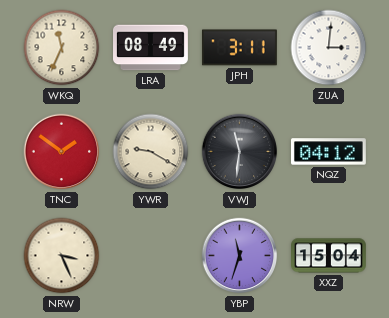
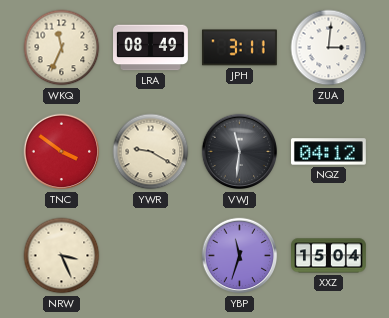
TNC: 1:51 -> 3:51
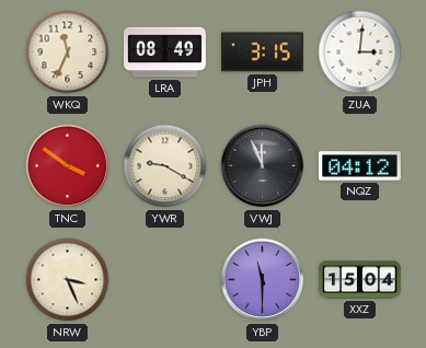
JPH: 3:11 -> 3:15
VWJ: 11:31 -> 11:56
YBP: 11:33 -> 11:30
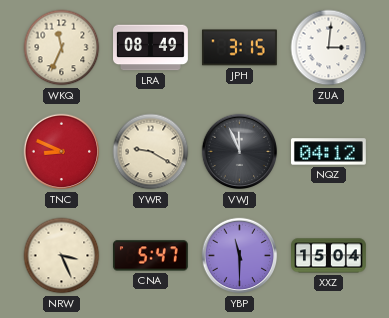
TNC: 3:51 -> 8:49
CNA: none -> 5:47
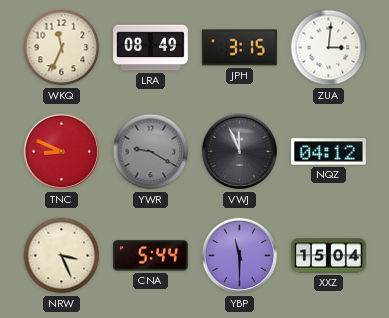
YWR dial: cream -> grey
CNA: 5:47 -> 5:44
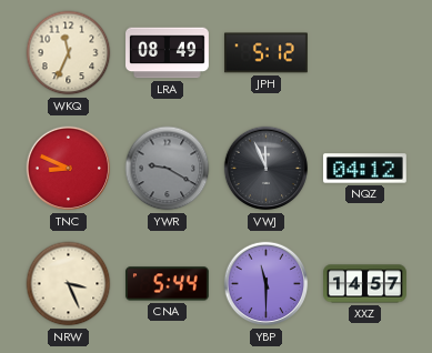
JPH: 3:15 -> 5:12
ZUA: 3:01 -> none
XXZ: 15:04 -> 14:57
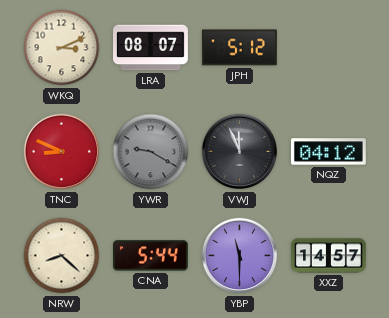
WKQ: 11:34 -> 3:11
LRA: 08:49 -> 08:07
NRW: 3:26 -> 8:22
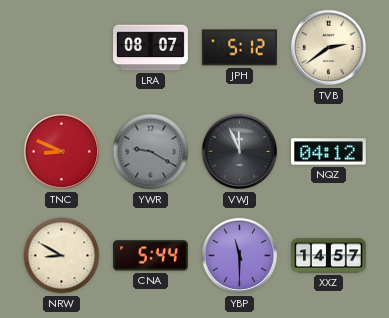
WKQ: 3:11 -> none
TVB: none -> 2:39
NRW: 8:22 -> 8:50
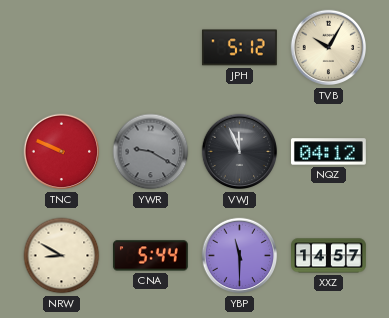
LRA: 08:07 -> none
TVB: 2:39 -> 10:05
TNC: 8:49 -> 9:49
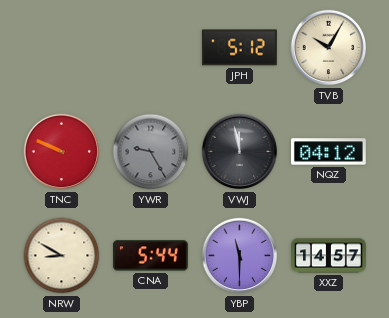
YWR: 9:20 -> 9:25
VWJ: 11:56 -> 11:58
